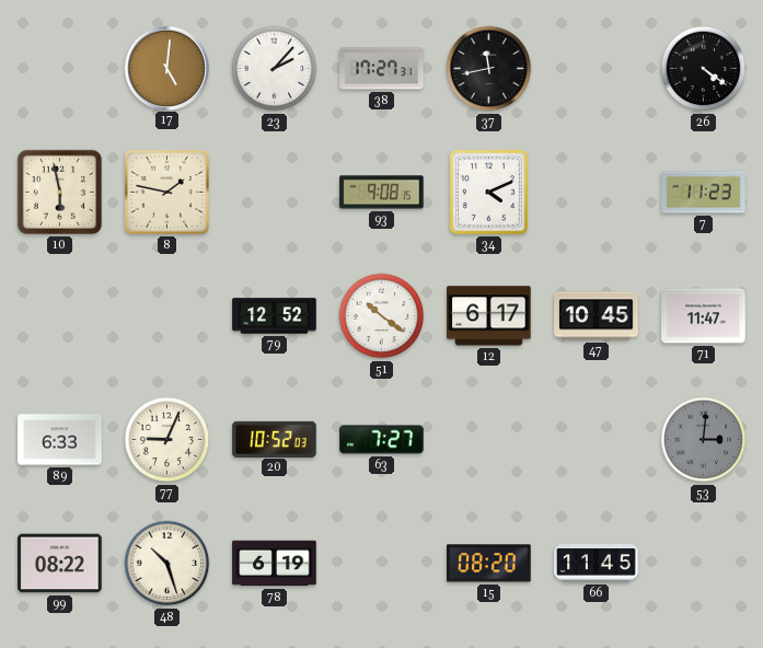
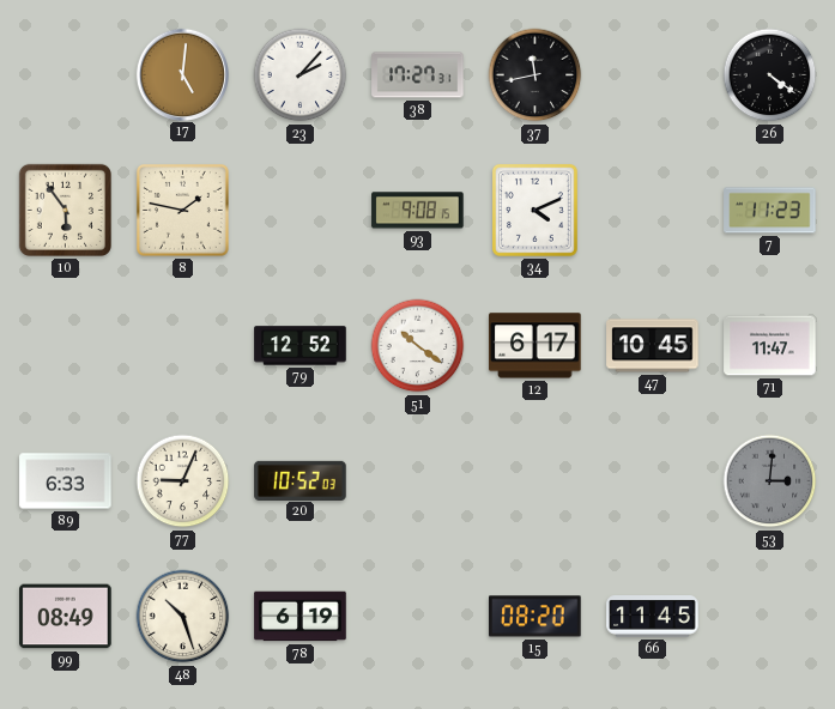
10: 5:58 -> 5:54
63: 7:27 -> none
99: 08:22 -> 08:49
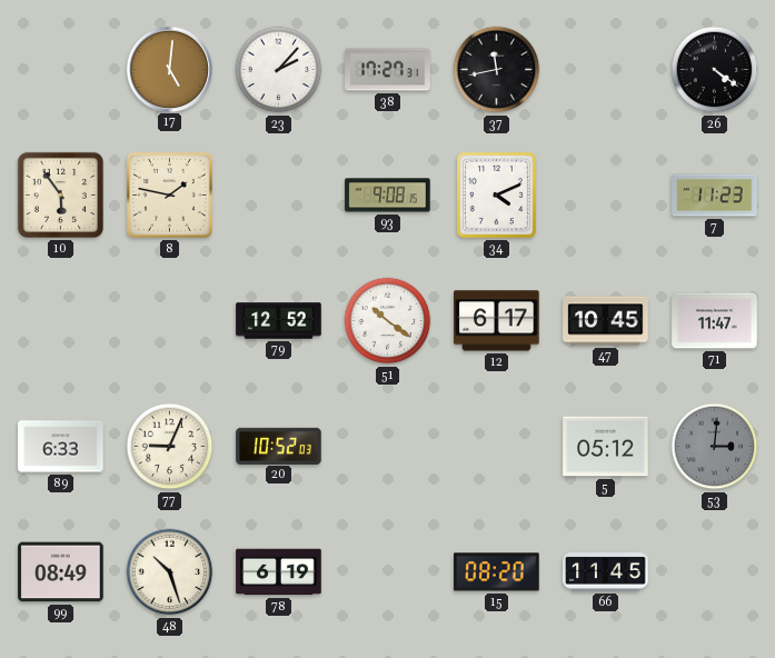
5: none -> 05:12
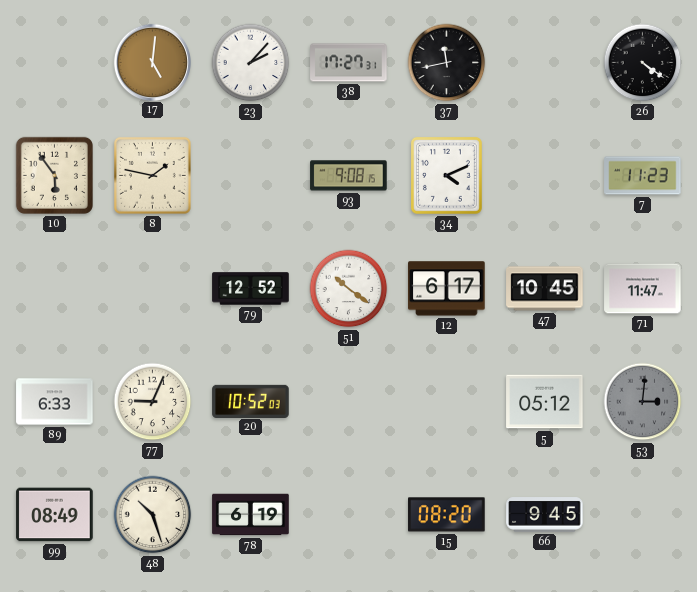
66: 11:45 -> 9:45
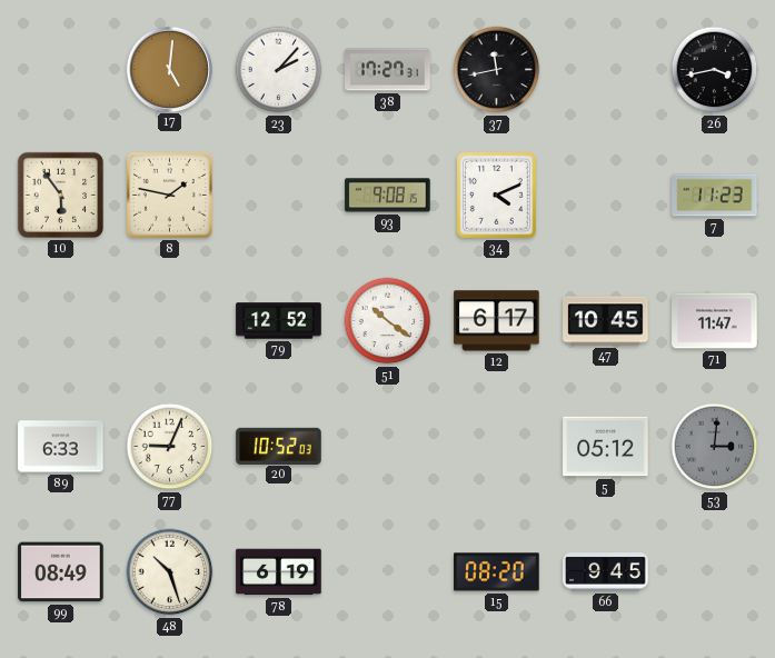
26: 4:21 -> 3:43
